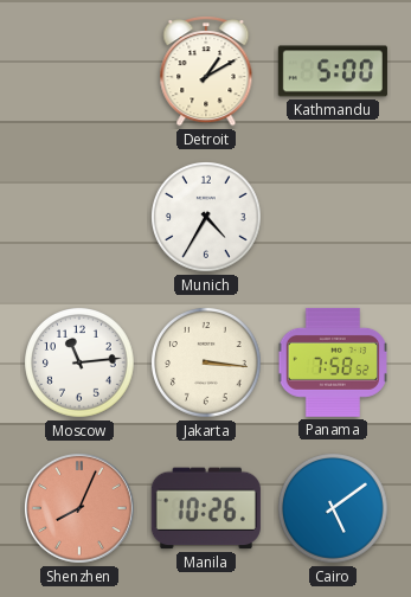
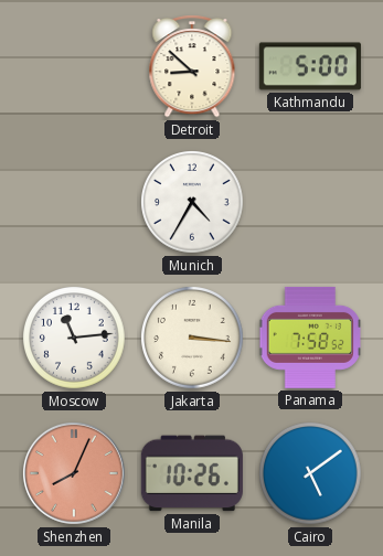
Detroit: 1:10 -> 8:52
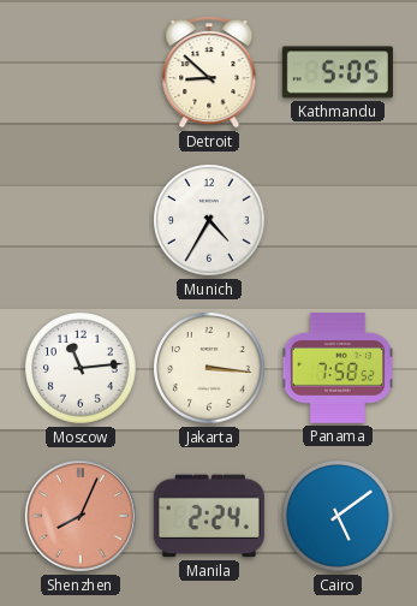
Kathmandu: 5:00 -> 5:05
Manila: 10:26 -> 2:24
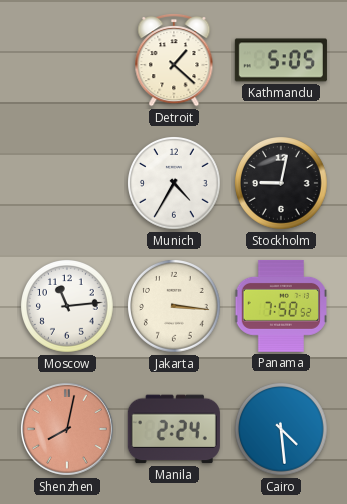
Detroit: 8:52 -> 1:22
Stockholm: none -> 9:02
Shenzhen: 8:04 -> 8:02
Cairo: 5:09 -> 4:29
